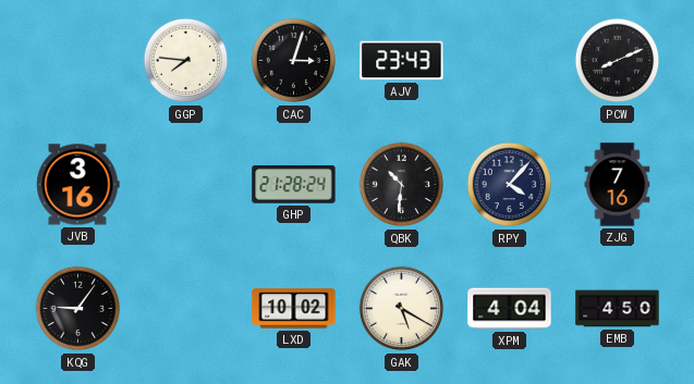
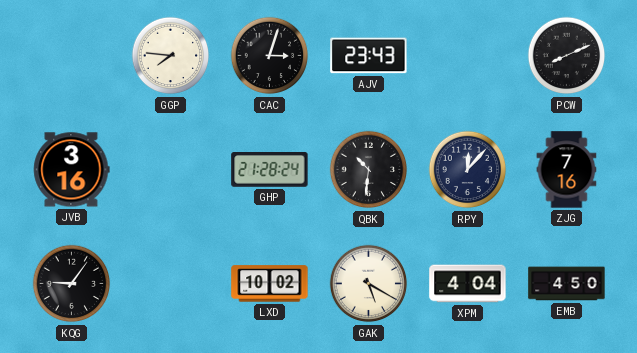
RPY: 4:07 -> 12:07
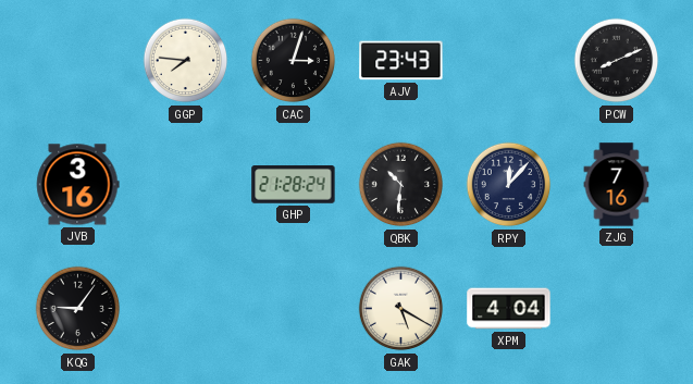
LXD: 10:02 -> none
EMB: 4:50 -> none
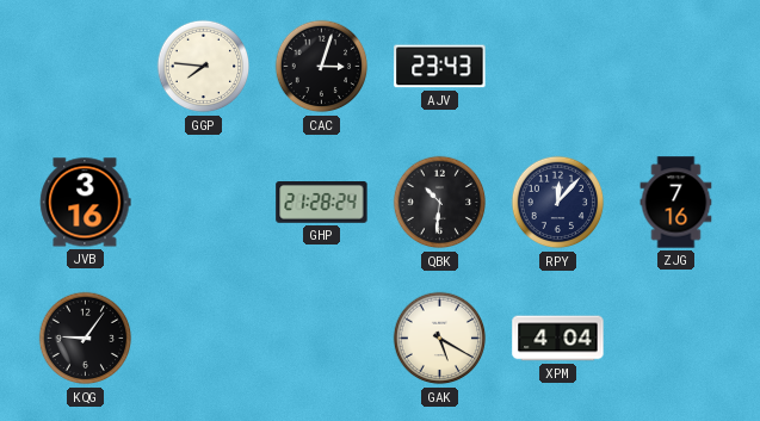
PCW: 8:11 -> none
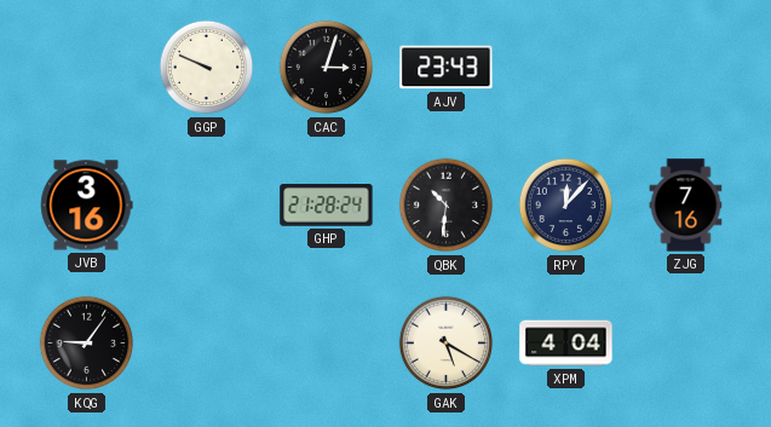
GGP: 7:46 -> 9:49
